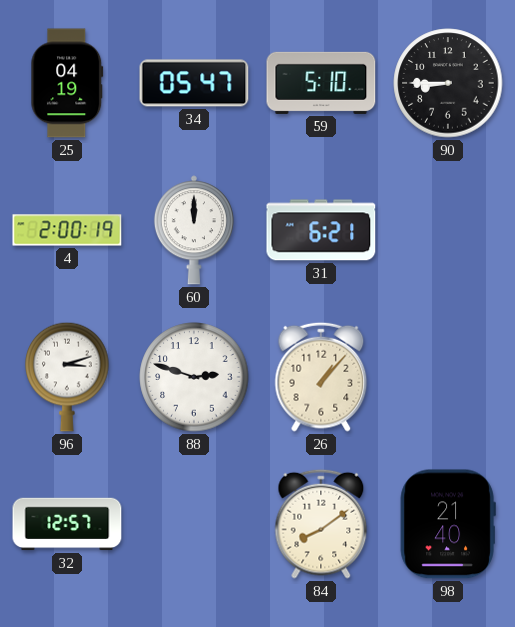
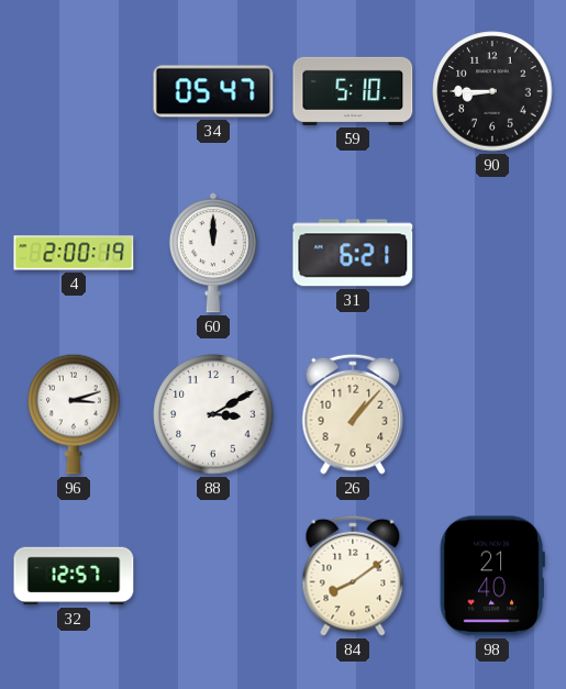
25: 04:19 -> none
88: 2:48 -> 3:10
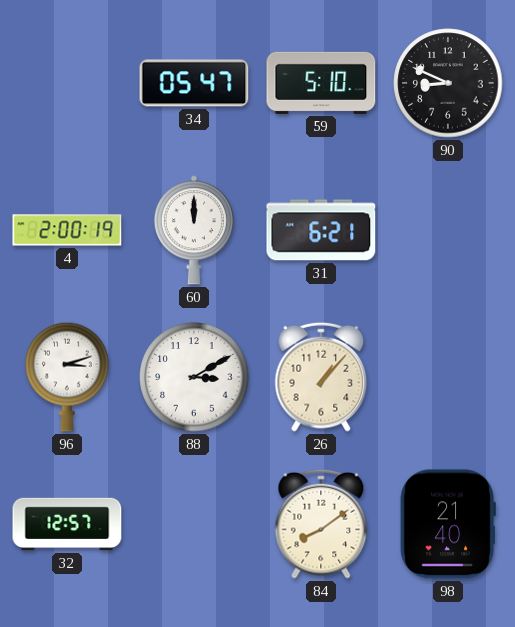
90: 8:45 -> 8:49
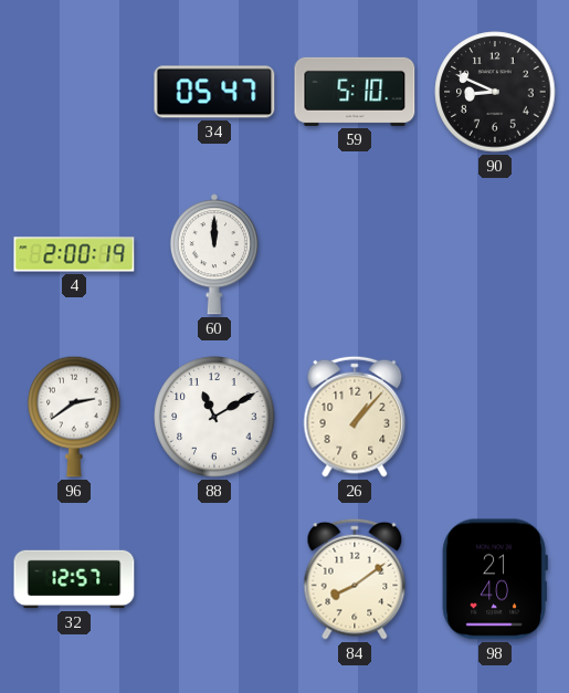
31: 6:21 -> none
96: 3:12 -> 2:39
88: 3:10 -> 11:10
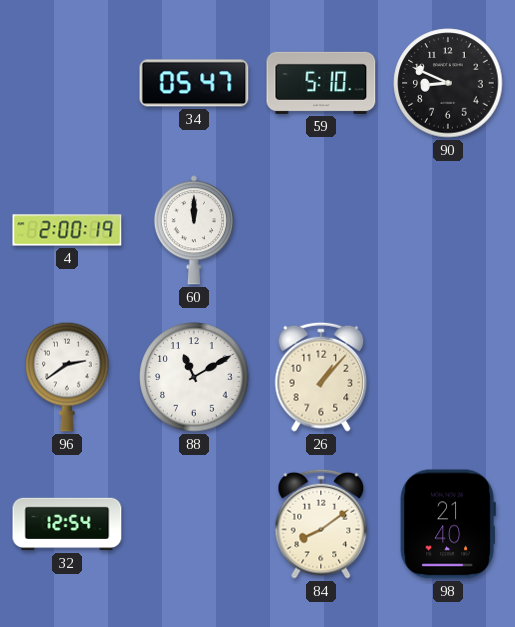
32: 12:57 -> 12:54
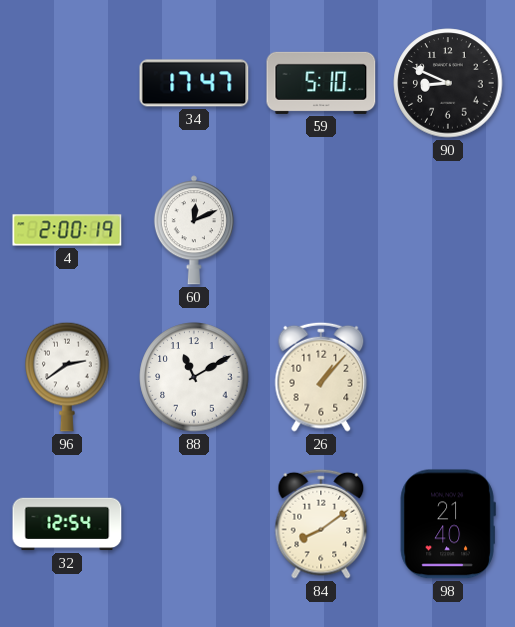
34: 05:47 -> 17:47
60: 12:00 -> 12:11
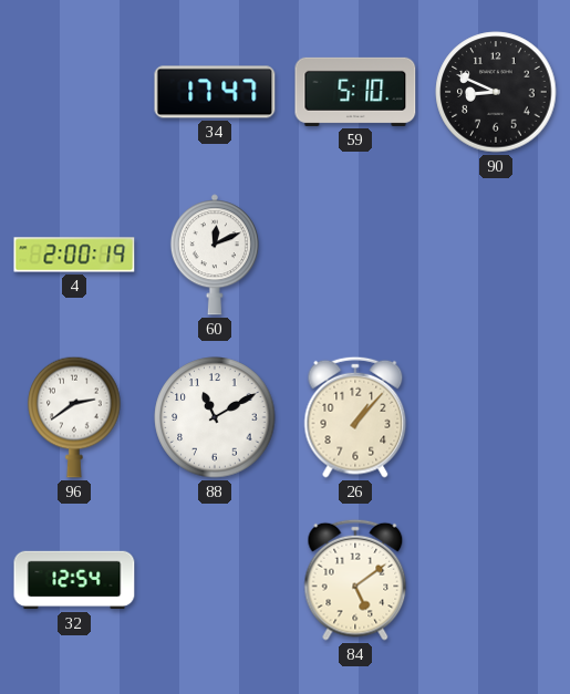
84: 8:09 -> 5:09
98: 21:40 -> none
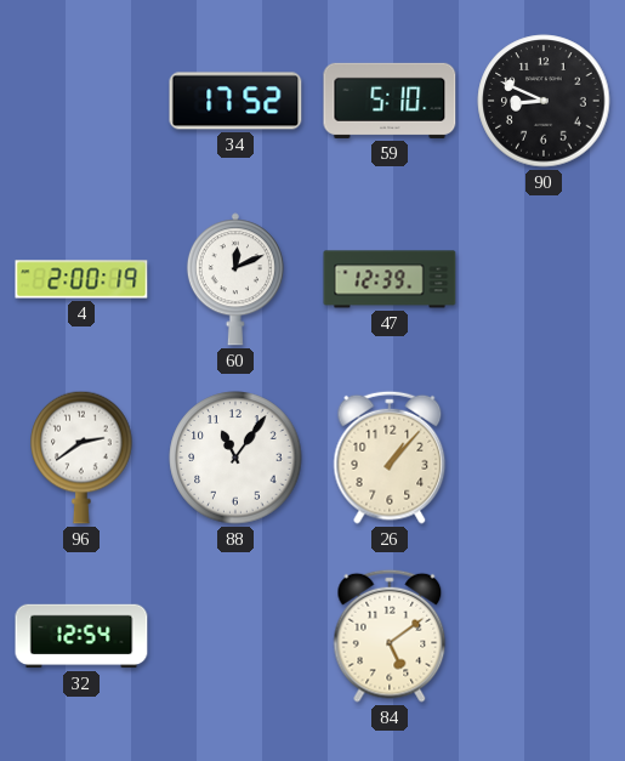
34: 17:47 -> 17:52
47: none -> 12:39
88: 11:10 -> 11:06
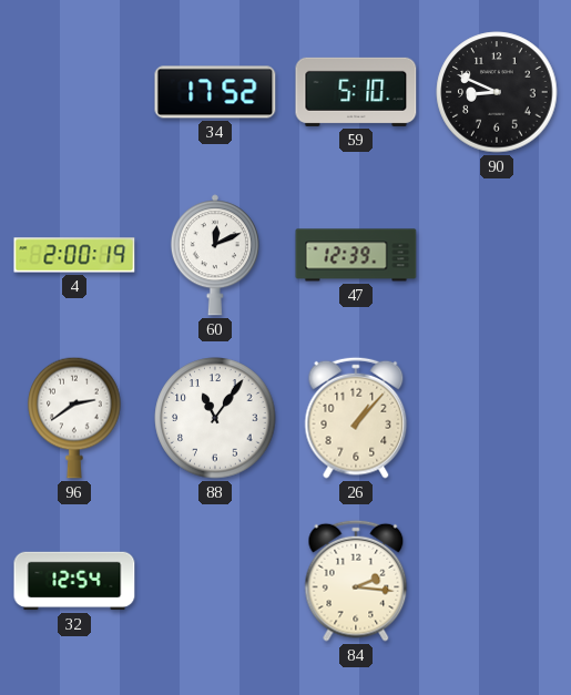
84: 5:09 -> 2:16
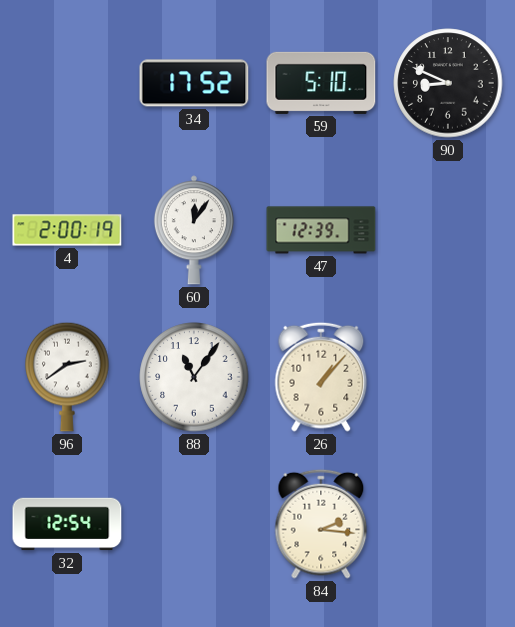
60: 12:11 -> 12:06
